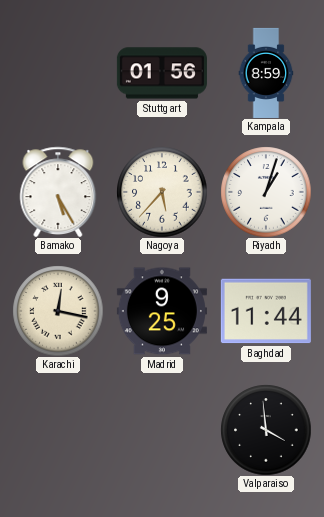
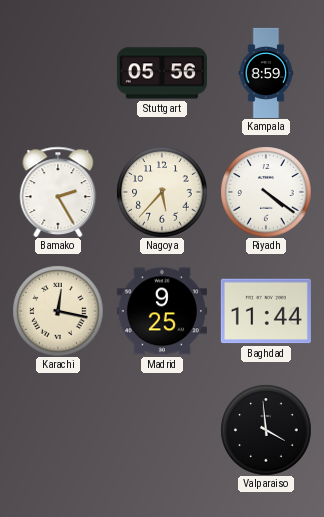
Stuttgart: 01:56 -> 05:56
Bamako: 5:25 -> 2:25
Riyadh: 1:03 -> 4:21
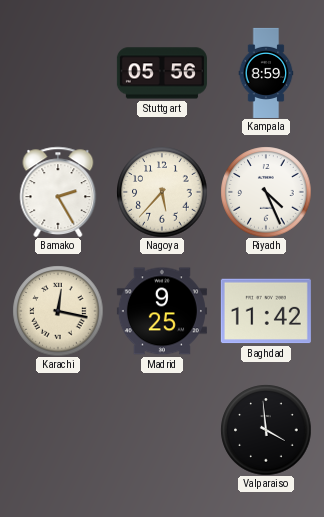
Riyadh: 4:21 -> 4:26
Baghdad: 11:44 -> 11:42
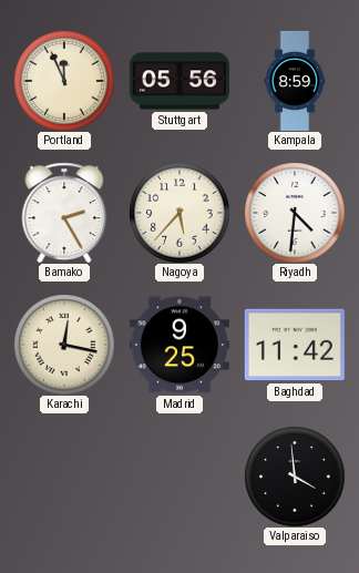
Portland: none -> 11:56
Riyadh: 4:26 -> 4:31
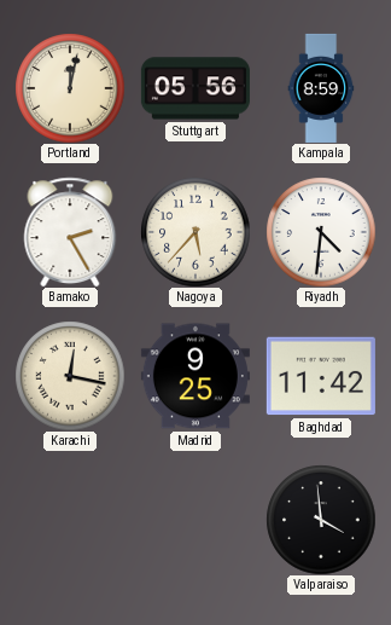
Portland: 11:56 -> 12:02
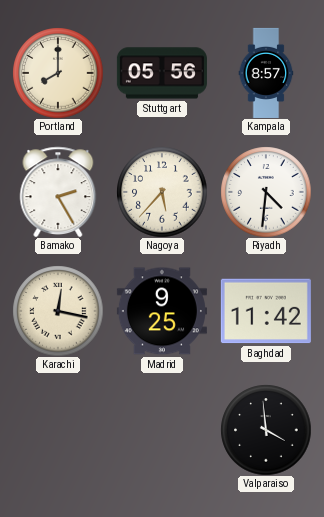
Portland: 12:02 -> 8:00
Kampala: 8:59 -> 8:57
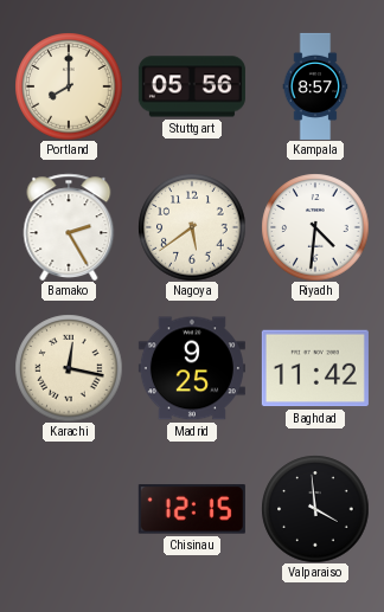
Nagoya: 5:37 -> 5:39
Chisinau: none -> 12:15
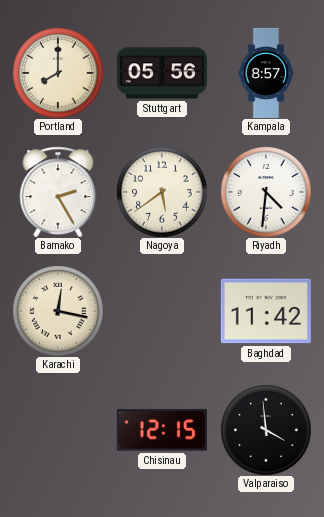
Madrid: 9:25 -> none
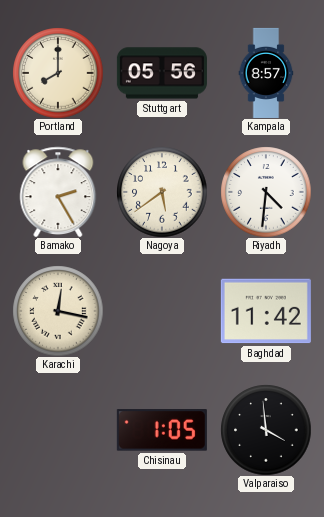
Chisinau: 12:15 -> 1:05
